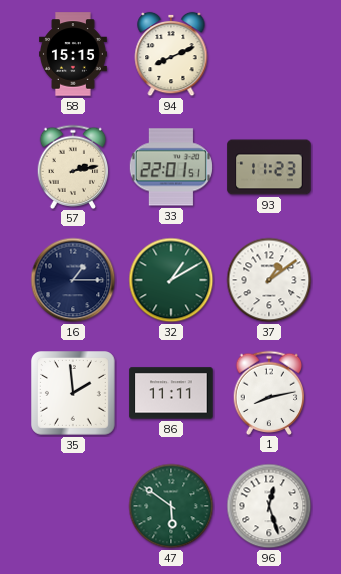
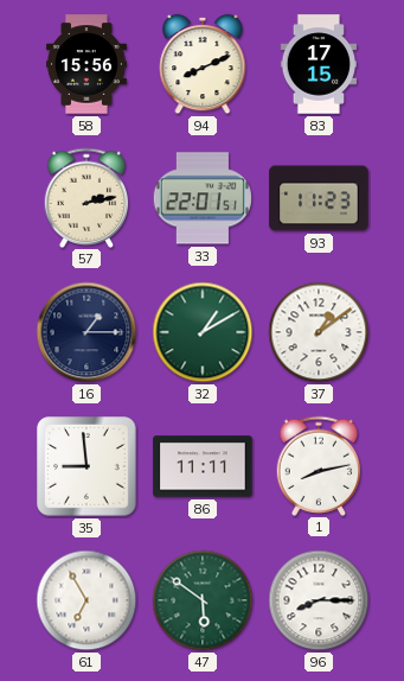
58: 15:15 -> 15:56
83: none -> 17:15
35: 1:59 -> 8:59
61: none -> 6:55
96: 12:27 -> 8:15
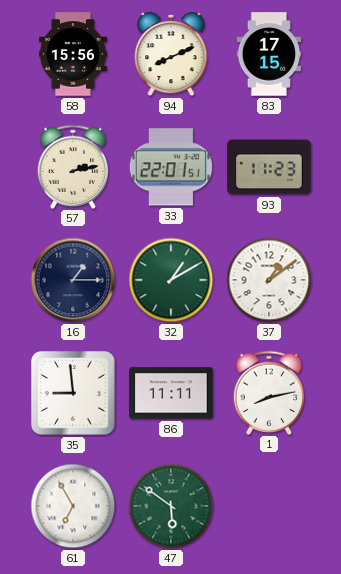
96: 8:15 -> none
